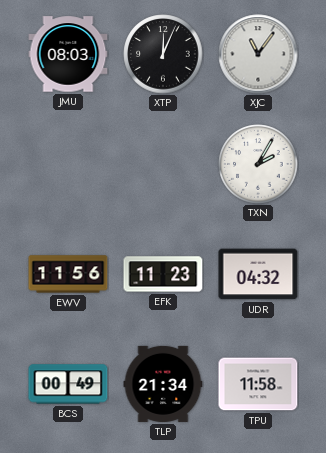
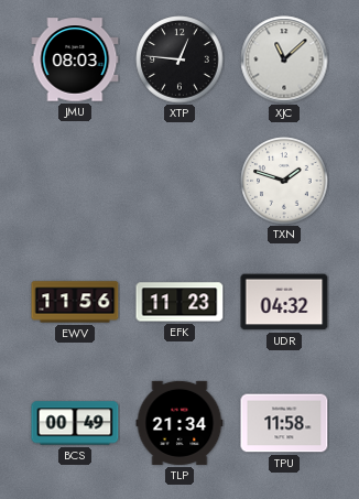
XTP: 12:04 -> 12:46
XJC: 11:06 -> 11:08
TXN: 2:05 -> 1:48
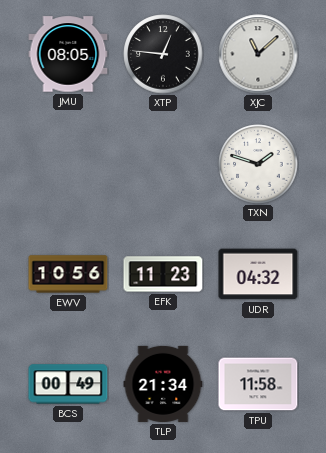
JMU: 08:03 -> 08:05
EWV: 11:56 -> 10:56
